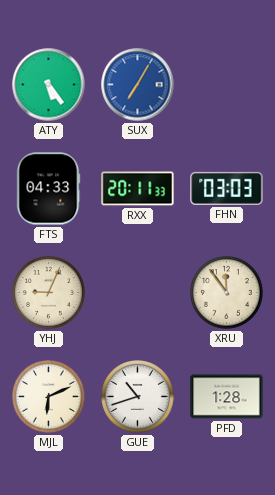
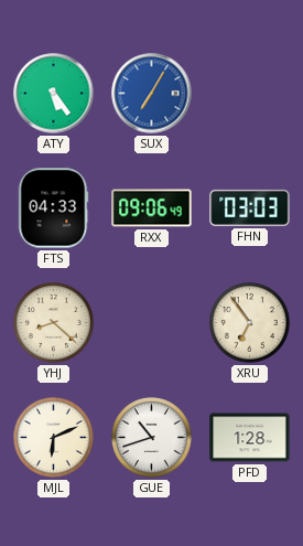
RXX: 20:11 -> 09:06
YHJ: 9:04 -> 8:22
XRU: 11:54 -> 6:54
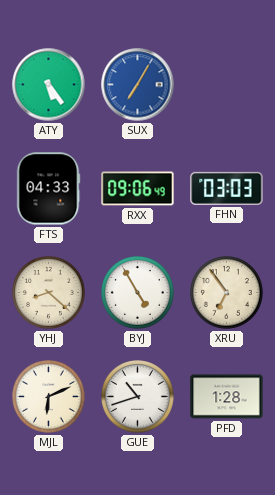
BYJ: none -> 4:55
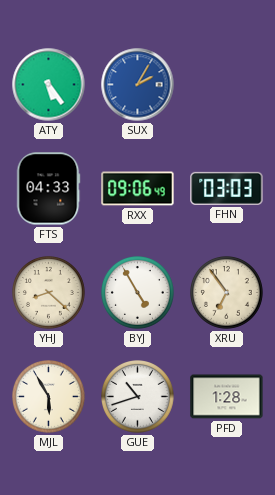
SUX: 7:05 -> 2:05
MJL: 6:11 -> 5:55
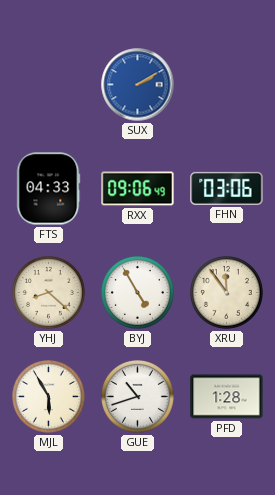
ATY: 5:24 -> none
SUX: 2:05 -> 2:10
FHN: 03:03 -> 03:06
XRU: 6:54 -> 11:54
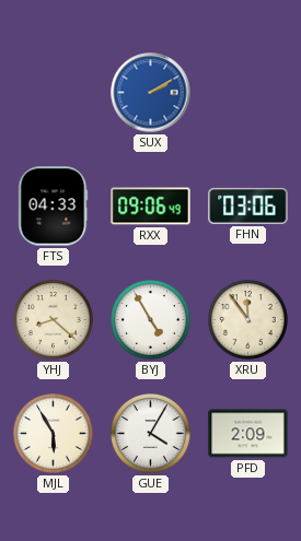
GUE: 10:42 -> 4:05
PFD: 1:28 -> 2:09
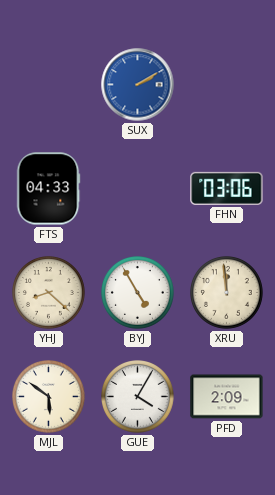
RXX: 09:06 -> none
XRU: 11:54 -> 11:59
MJL: 5:55 -> 5:51
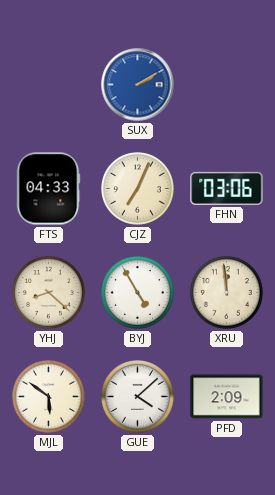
CJZ: none -> 7:04
GUE: 4:05 -> 4:08
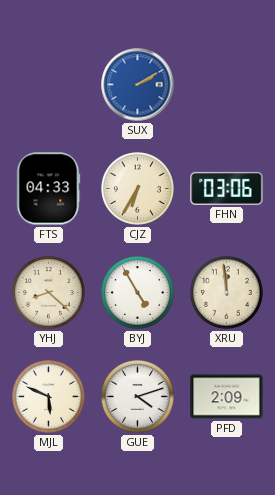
CJZ: 7:04 -> 6:35
MJL: 5:51 -> 5:49
GUE: 4:08 -> 4:12
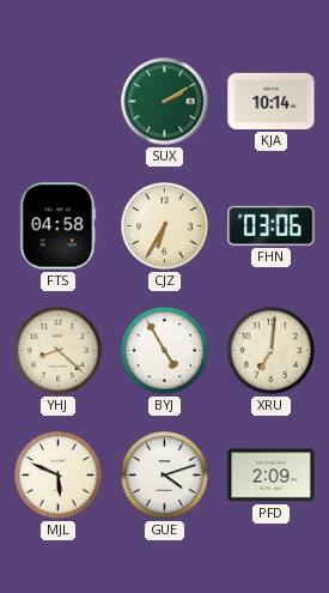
SUX dial: blue -> green
KJA: none -> 10:14
FTS: 04:33 -> 04:58
XRU: 11:59 -> 7:01
